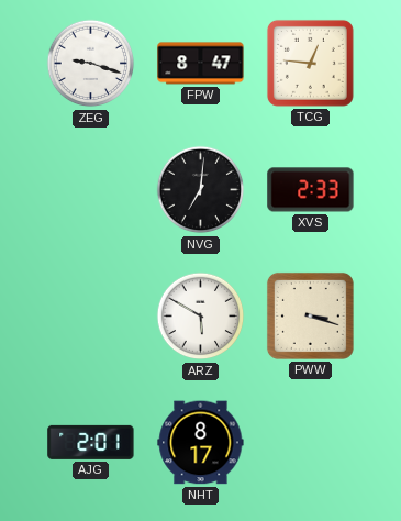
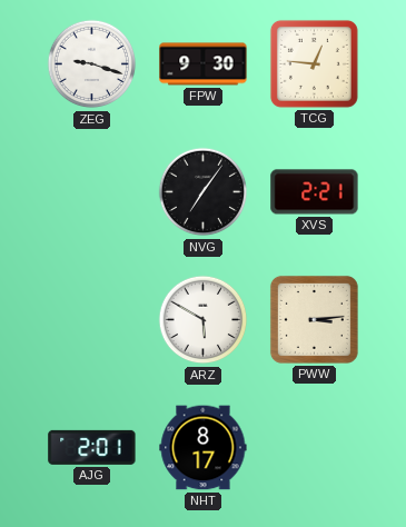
FPW: 8:47 -> 9:30
NVG: 7:01 -> 7:06
XVS: 2:33 -> 2:21
PWW: 3:18 -> 3:14
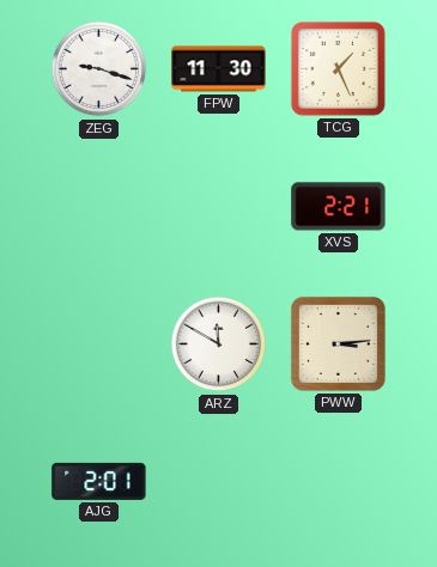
FPW: 9:30 -> 11:30
TCG: 12:46 -> 1:26
NVG: 7:06 -> none
ARZ: 5:50 -> 11:50
NHT: 8:17 -> none
